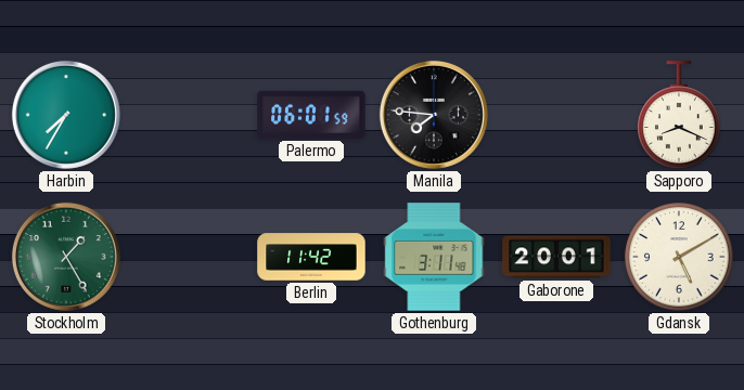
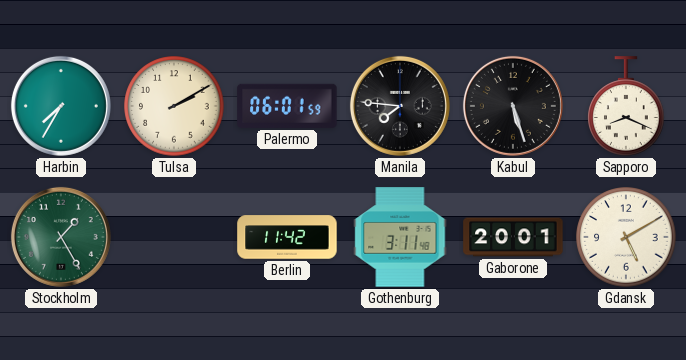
Tulsa: none -> 2:10
Kabul: none -> 5:27
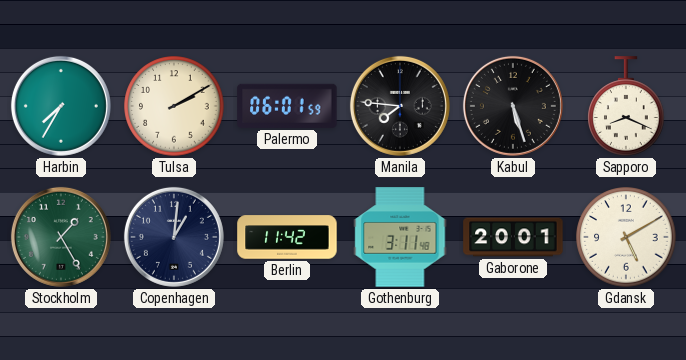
Copenhagen: none -> 1:01
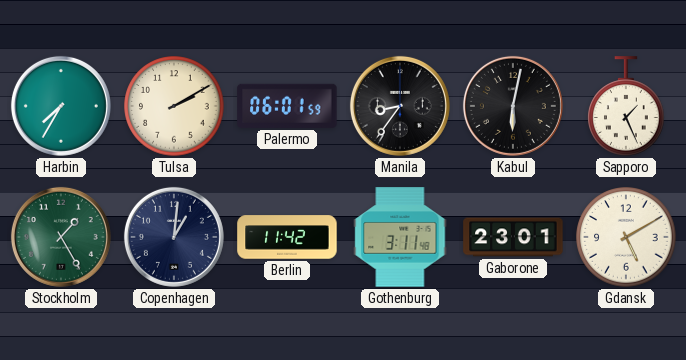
Manila: 7:46 -> 8:36
Kabul: 5:27 -> 6:02
Sapporo: 8:19 -> 1:26
Gaborone: 20:01 -> 23:01
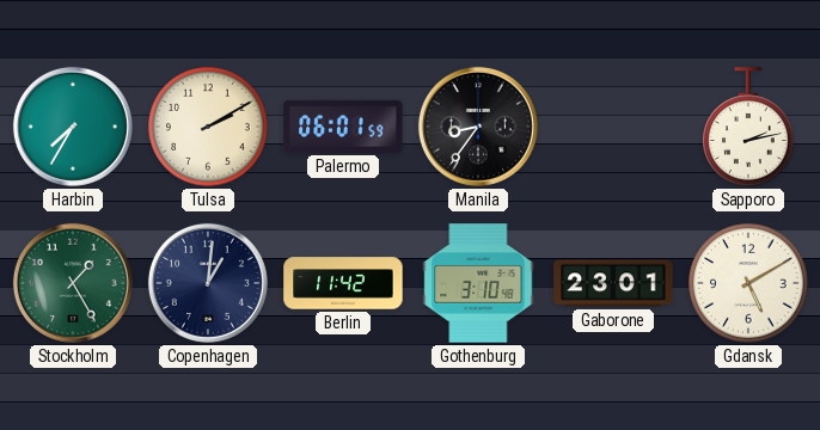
Kabul: 6:02 -> none
Sapporo: 1:26 -> 2:13
Gothenburg: 3:11 -> 3:10
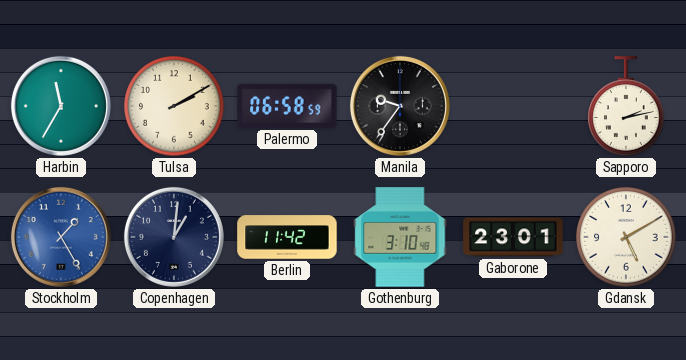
Harbin: 7:35 -> 11:35
Palermo: 06:01 -> 06:58
Manila: 8:36 -> 9:36
Stockholm dial: green -> blue
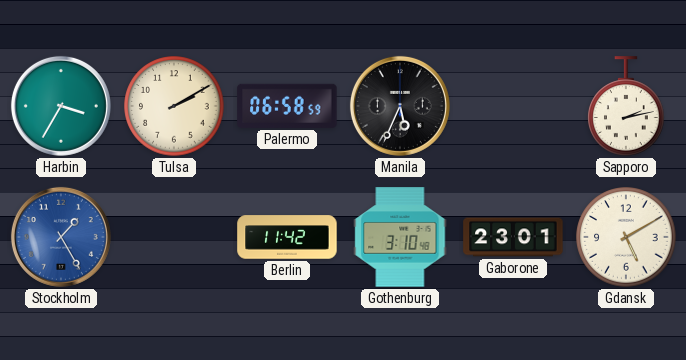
Harbin: 11:35 -> 3:35
Manila: 9:36 -> 5:34
Copenhagen: 1:01 -> none
